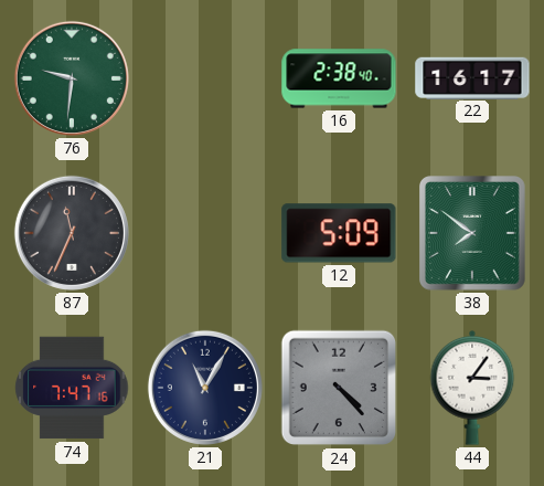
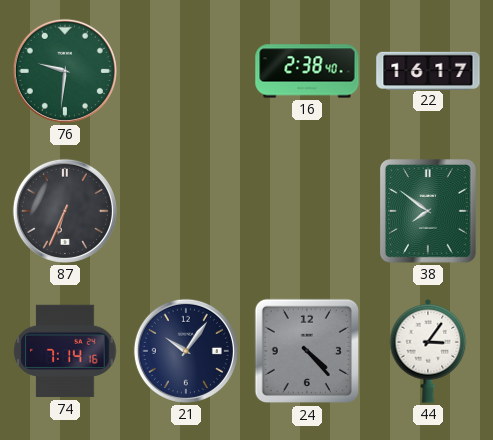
87: 11:34 -> 6:34
12: 5:09 -> none
74: 7:47 -> 7:14
21: 11:05 -> 10:06
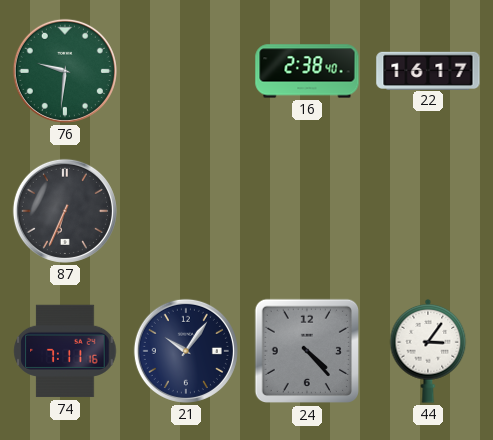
38: 7:51 -> none
74: 7:14 -> 7:11
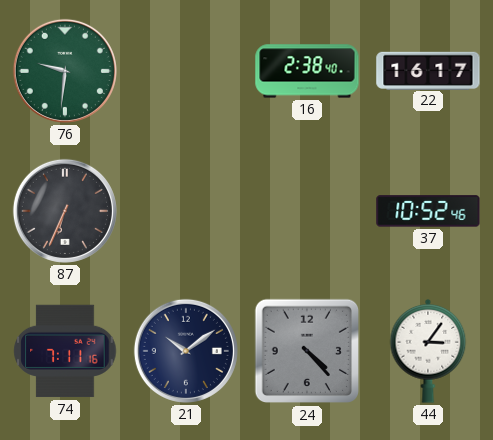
37: none -> 10:52
21: 10:06 -> 10:09
